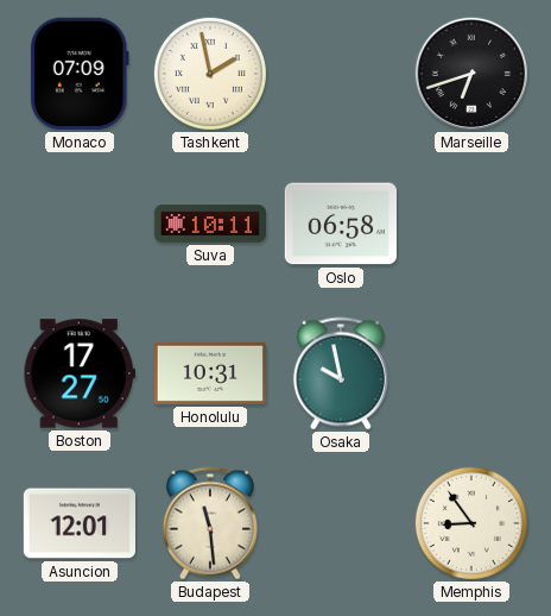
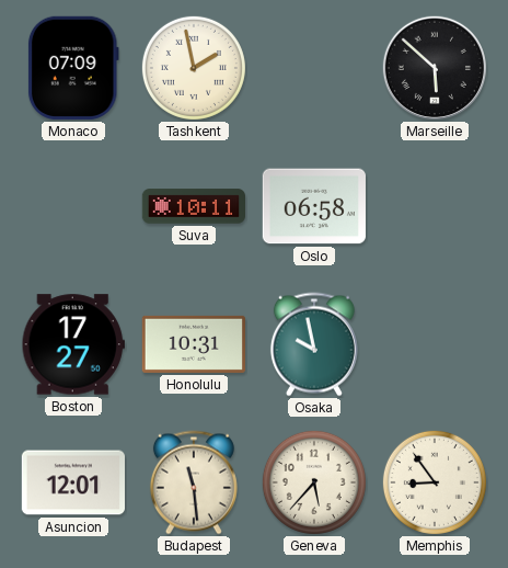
Marseille: 6:42 -> 5:52
Geneva: none -> 5:37
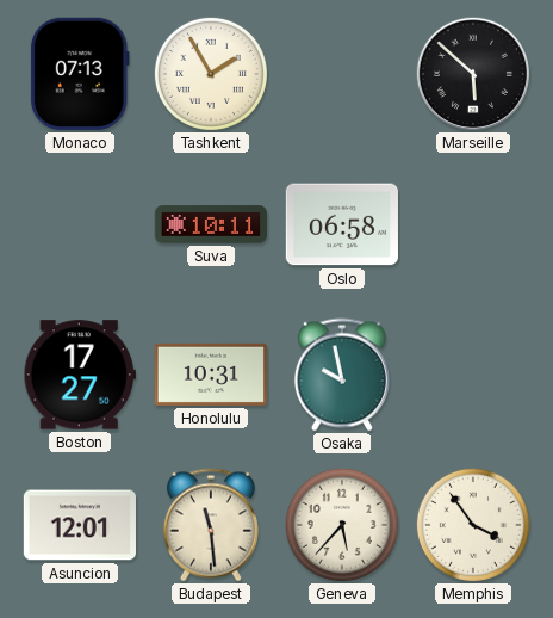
Monaco: 07:09 -> 07:13
Tashkent: 1:58 -> 1:55
Memphis: 8:54 -> 3:54
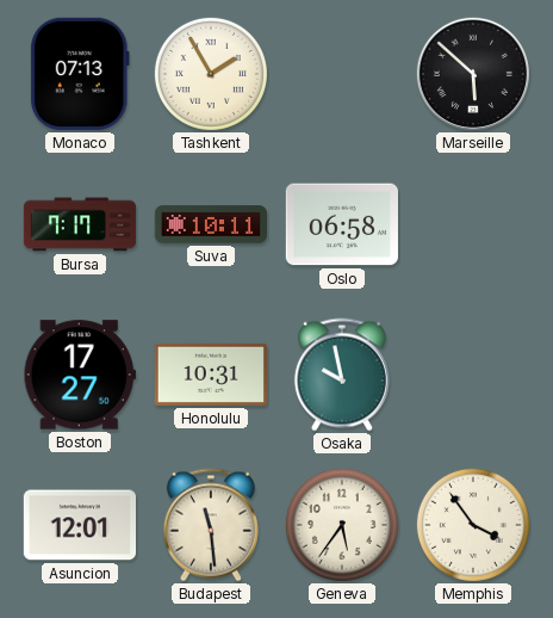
Bursa: none -> 7:17
Geneva: 5:37 -> 5:36
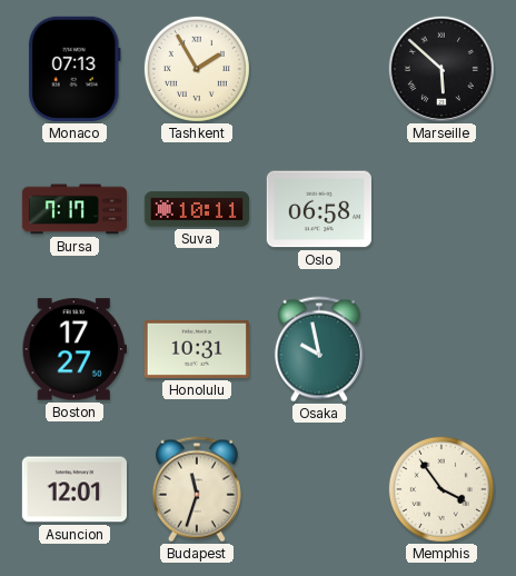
Budapest: 11:29 -> 11:33
Geneva: 5:36 -> none
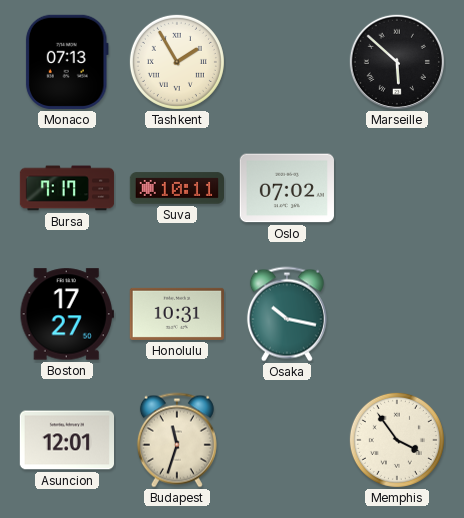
Oslo: 06:58 -> 07:02
Osaka: 9:58 -> 10:17
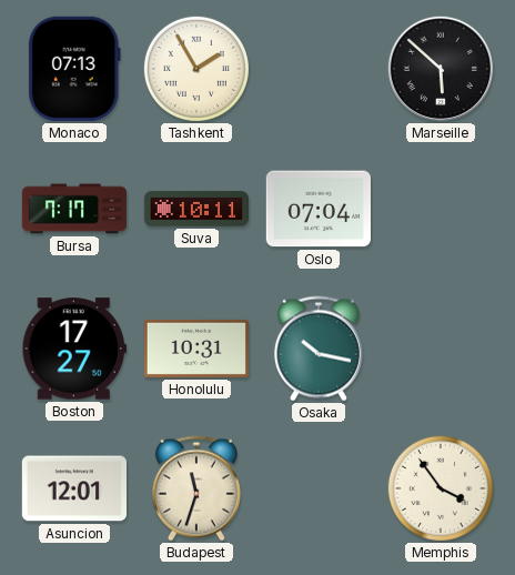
Oslo: 07:02 -> 07:04
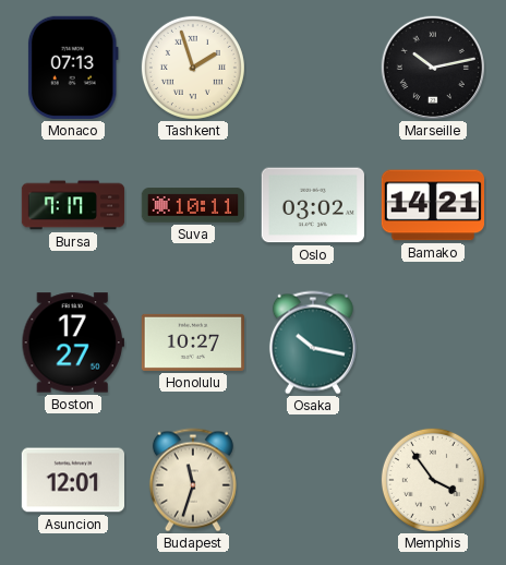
Tashkent: 1:55 -> 1:57
Marseille: 5:52 -> 10:13
Oslo: 07:04 -> 03:02
Bamako: none -> 14:21
Honolulu: 10:31 -> 10:27
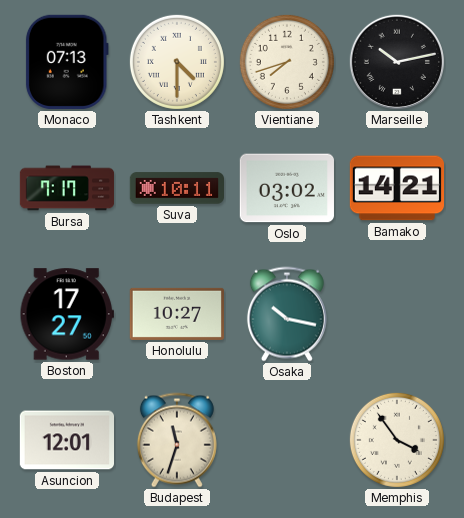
Tashkent: 1:57 -> 4:30
Vientiane: none -> 7:42
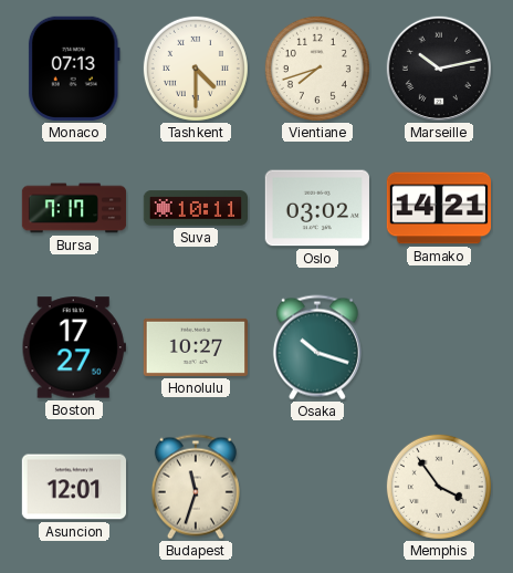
Osaka: 10:17 -> 10:18
